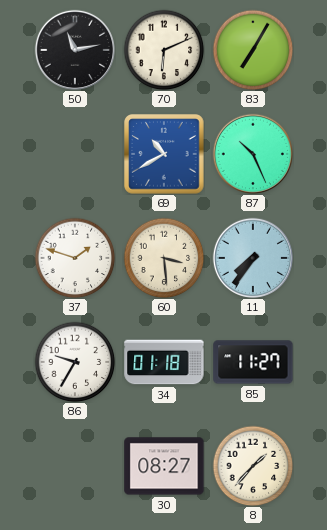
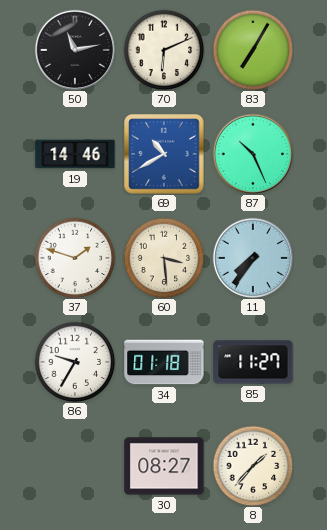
19: none -> 14:46
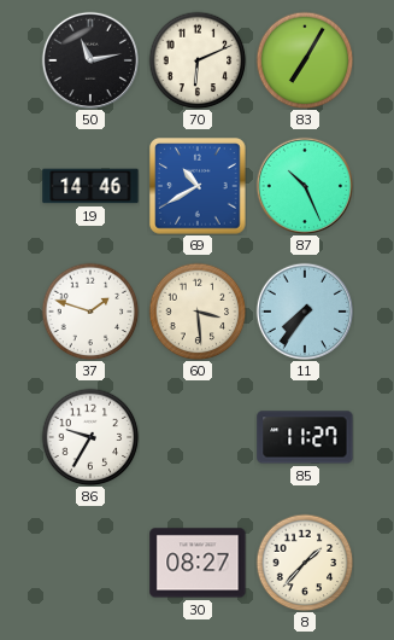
34: 01:18 -> none
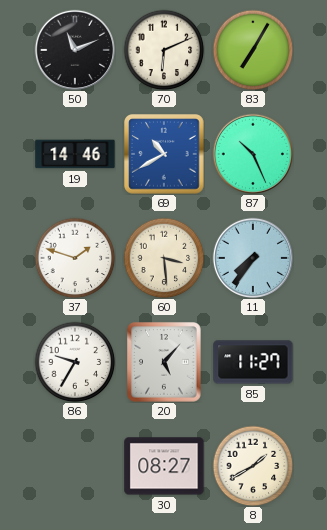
50: 11:13 -> 11:11
20: none -> 5:07
8: 1:37 -> 1:40
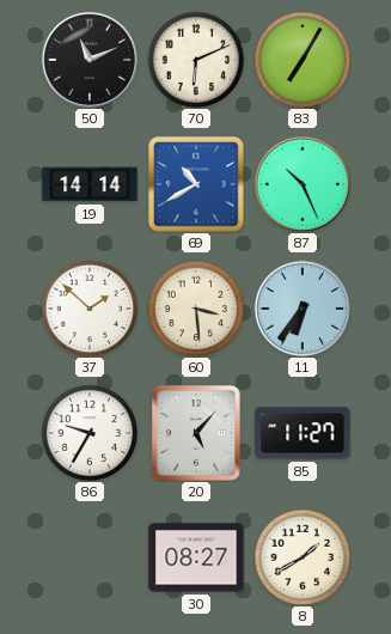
19: 14:46 -> 14:14
37: 1:48 -> 1:52
11: 7:36 -> 6:36
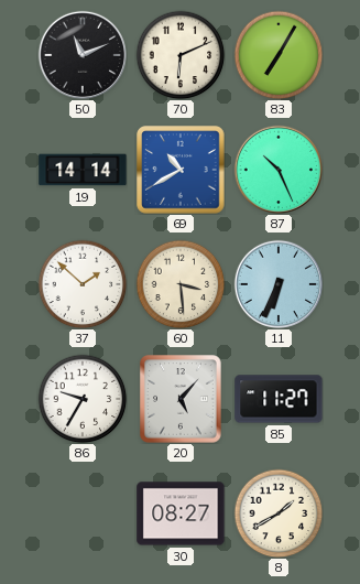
11: 6:36 -> 6:34
